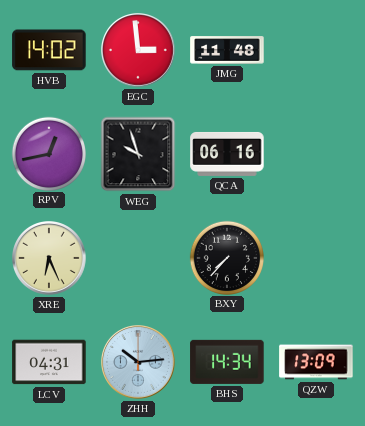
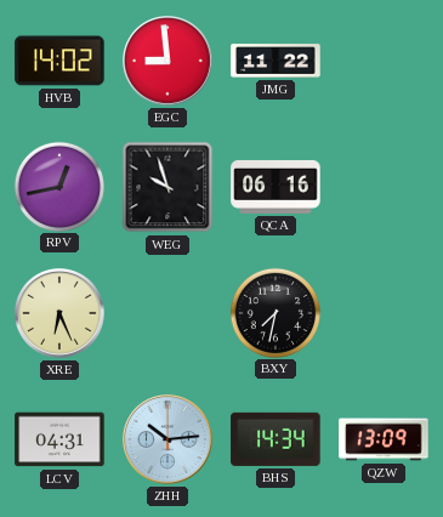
EGC: 2:59 -> 8:59
JMG: 11:48 -> 11:22
BXY: 7:37 -> 7:32
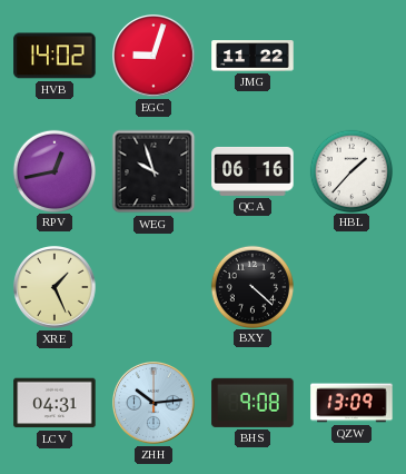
EGC: 8:59 -> 9:03
HBL: none -> 1:37
XRE: 6:26 -> 1:26
BXY: 7:32 -> 4:22
BHS: 14:34 -> 9:08
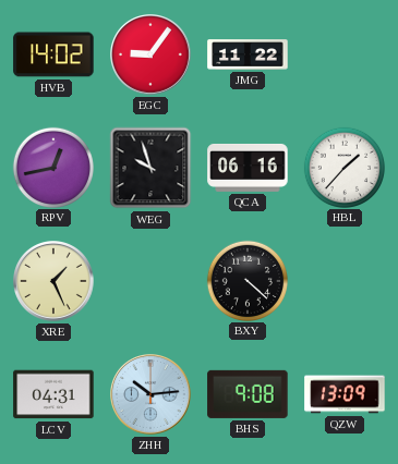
EGC: 9:03 -> 9:06
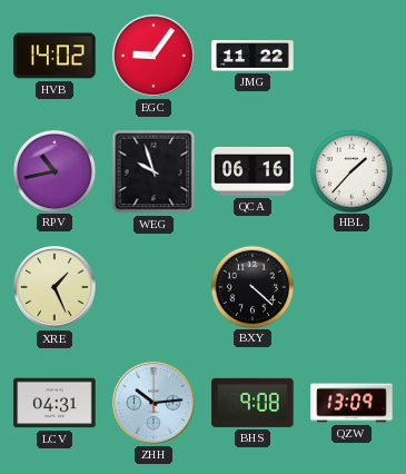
RPV: 12:43 -> 10:43
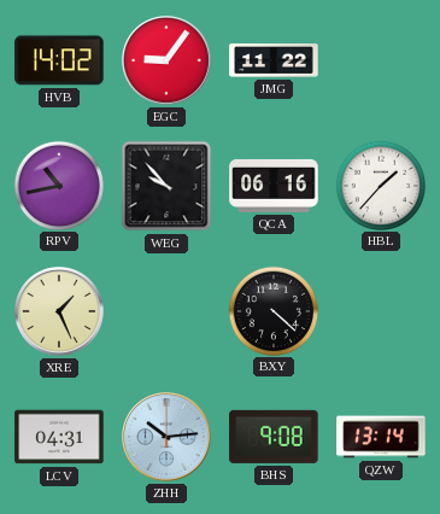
WEG: 9:57 -> 9:53
QZW: 13:09 -> 13:14
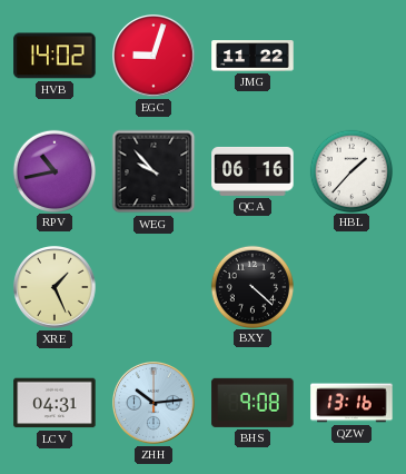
EGC: 9:06 -> 9:03
QZW: 13:14 -> 13:16
